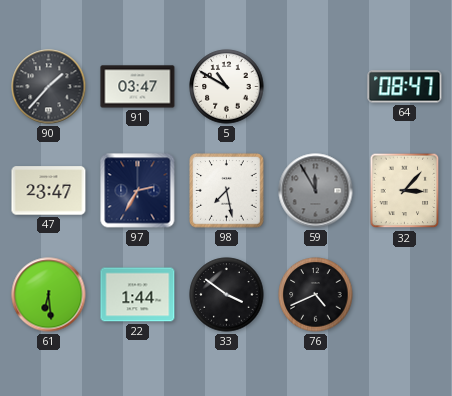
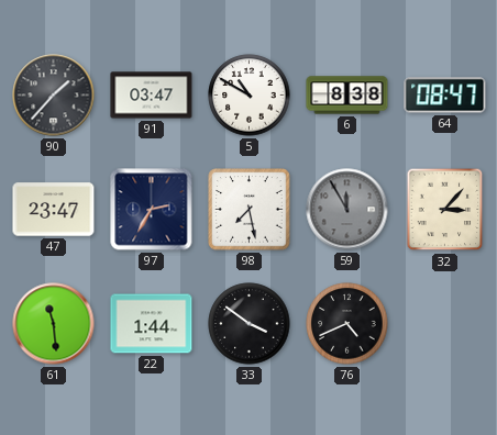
6: none -> 8:38
61: 6:29 -> 11:29
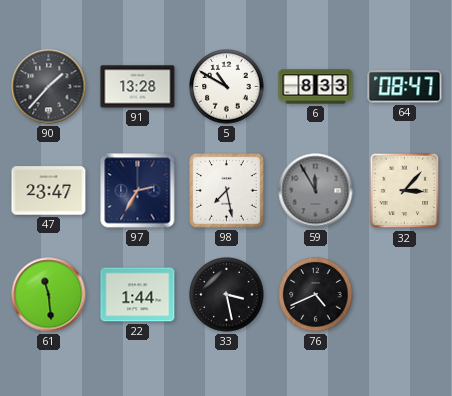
91: 03:47 -> 13:28
6: 8:38 -> 8:33
33: 3:51 -> 3:28
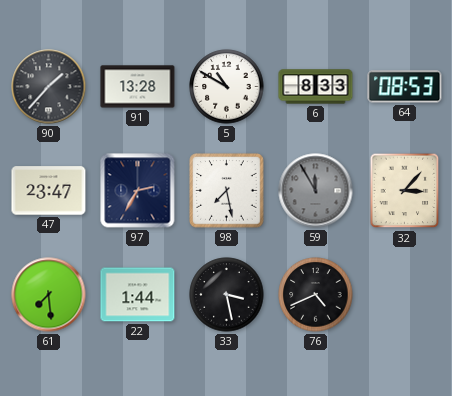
64: 08:47 -> 08:53
61: 11:29 -> 7:29
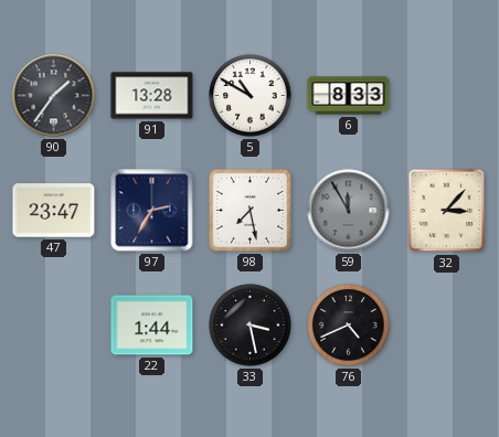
90: 1:37 -> 1:36
64: 08:53 -> none
61: 7:29 -> none
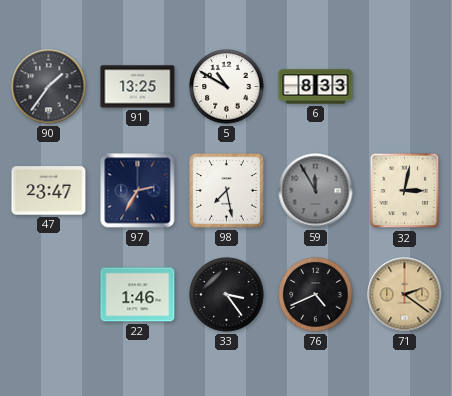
91: 13:28 -> 13:25
32: 3:07 -> 3:02
22: 1:44 -> 1:46
33: 3:28 -> 3:24
71: none -> 2:21
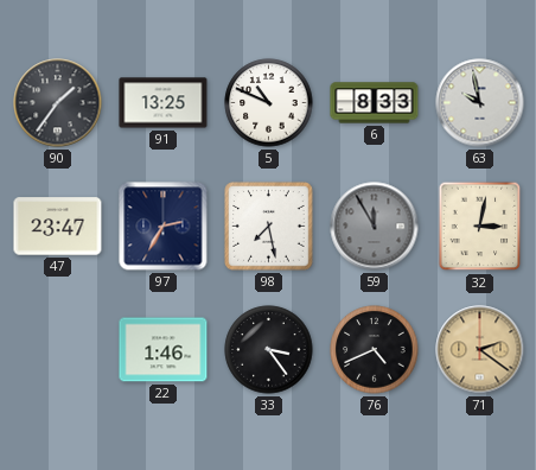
5: 10:50 -> 10:49
63: none -> 9:58
